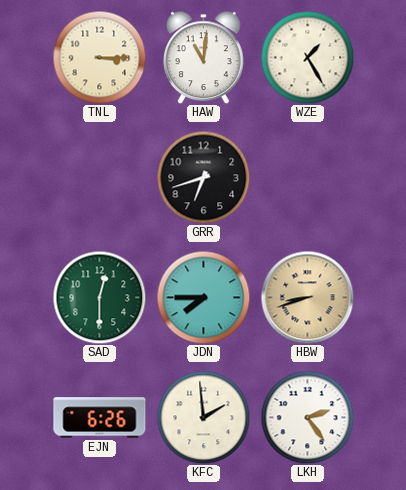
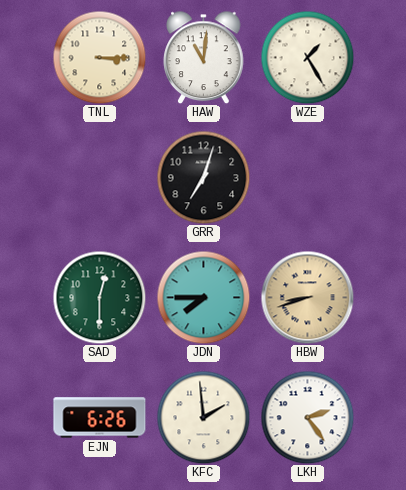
GRR: 6:42 -> 7:03
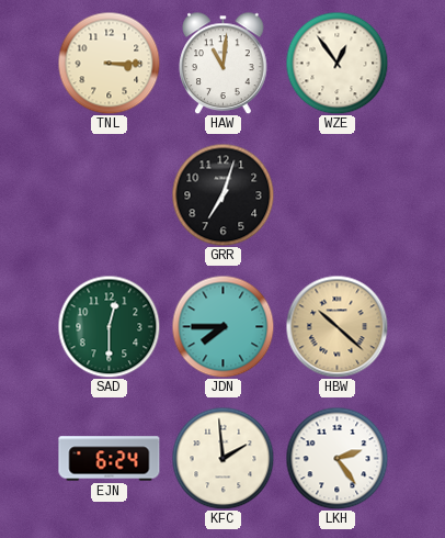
WZE: 1:25 -> 12:54
HBW: 8:42 -> 10:22
EJN: 6:26 -> 6:24
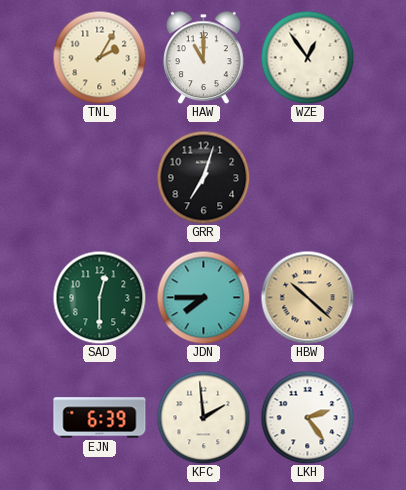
TNL: 3:15 -> 2:05
HAW: 11:01 -> 11:00
EJN: 6:24 -> 6:39
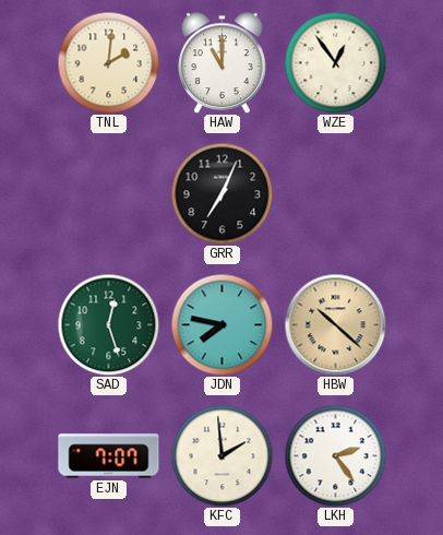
TNL: 2:05 -> 2:01
GRR: 7:03 -> 7:04
SAD: 12:30 -> 12:27
JDN: 7:45 -> 7:47
EJN: 6:39 -> 7:07
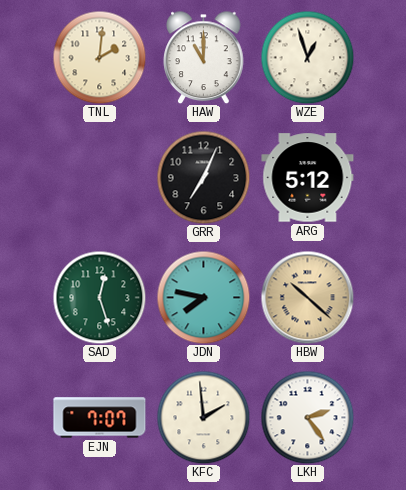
WZE: 12:54 -> 12:57
ARG: none -> 5:12
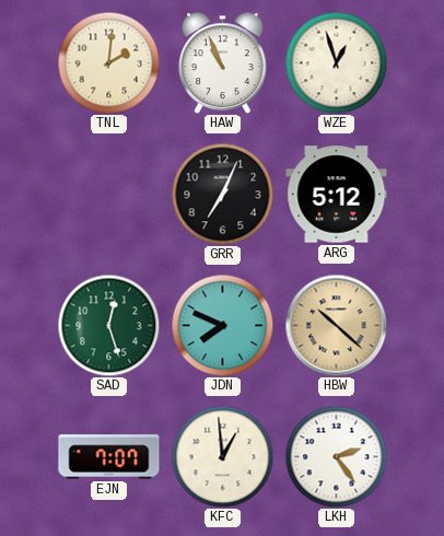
HAW: 11:00 -> 10:56
JDN: 7:47 -> 7:49
KFC: 1:59 -> 12:59
